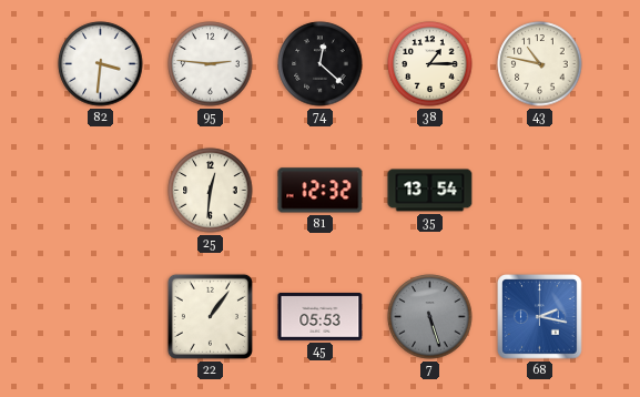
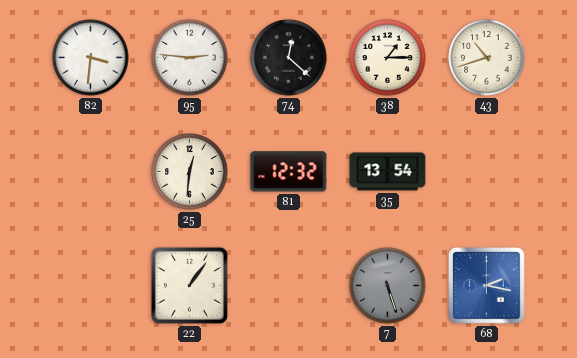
43: 10:47 -> 10:42
45: 05:53 -> none
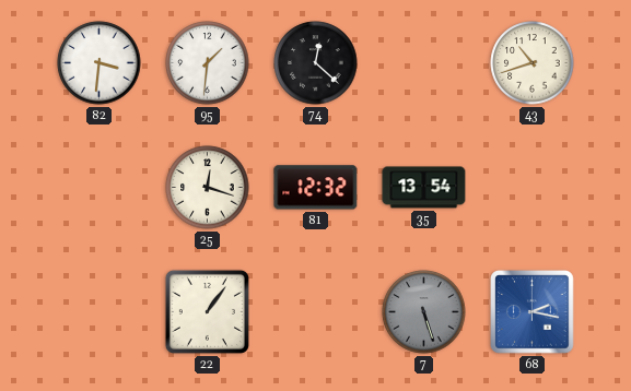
95: 2:46 -> 1:31
38: 1:15 -> none
25: 12:31 -> 12:18
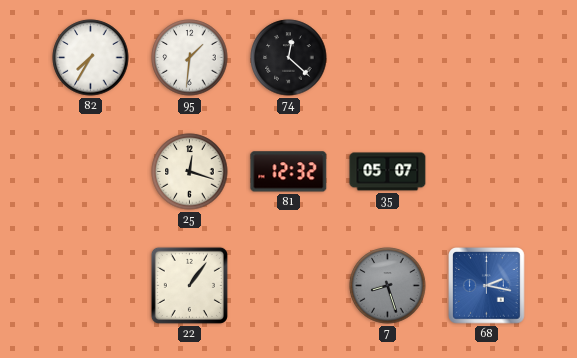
82: 3:31 -> 7:35
43: 10:42 -> none
35: 13:54 -> 05:07
7: 5:27 -> 8:27
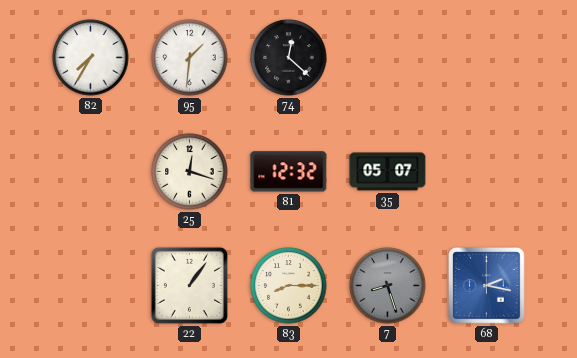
83: none -> 8:15
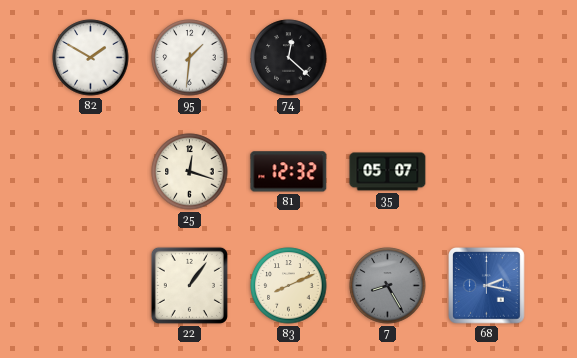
82: 7:35 -> 1:50
83: 8:15 -> 8:11
7: 8:27 -> 8:25
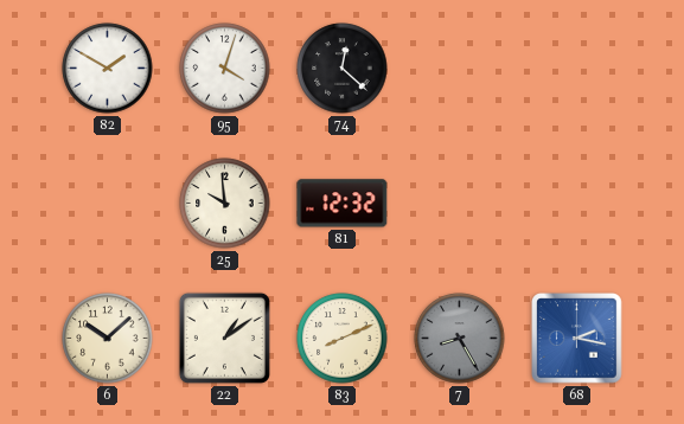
95: 1:31 -> 4:03
25: 12:18 -> 9:59
35: 05:07 -> none
6: none -> 10:08
22: 1:06 -> 1:09
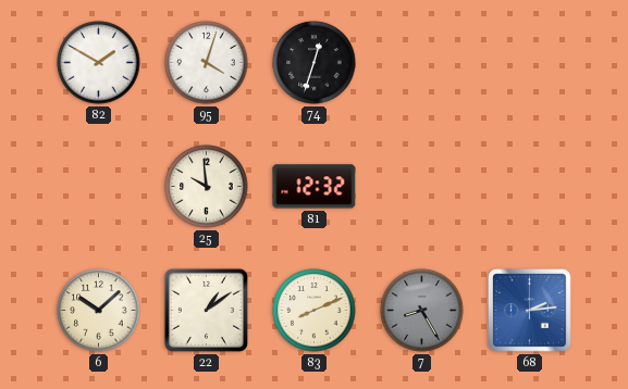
74: 12:22 -> 12:33
68: 2:17 -> 2:14
